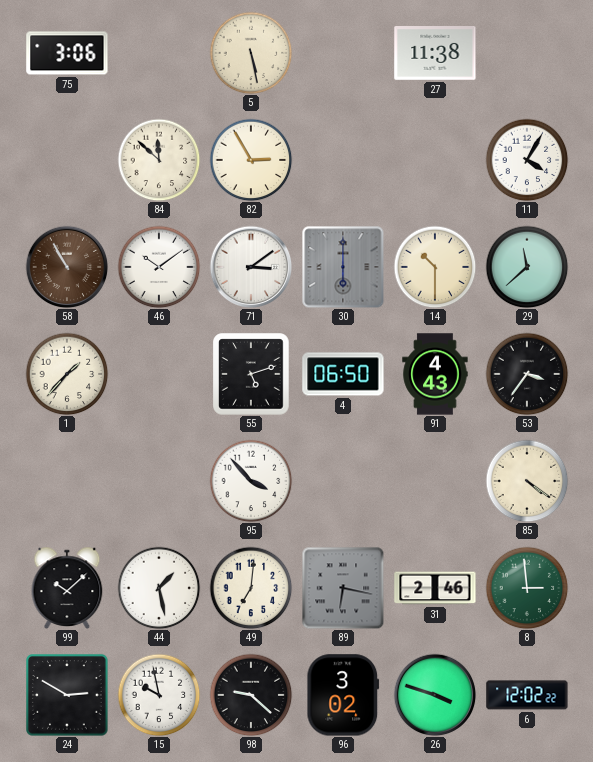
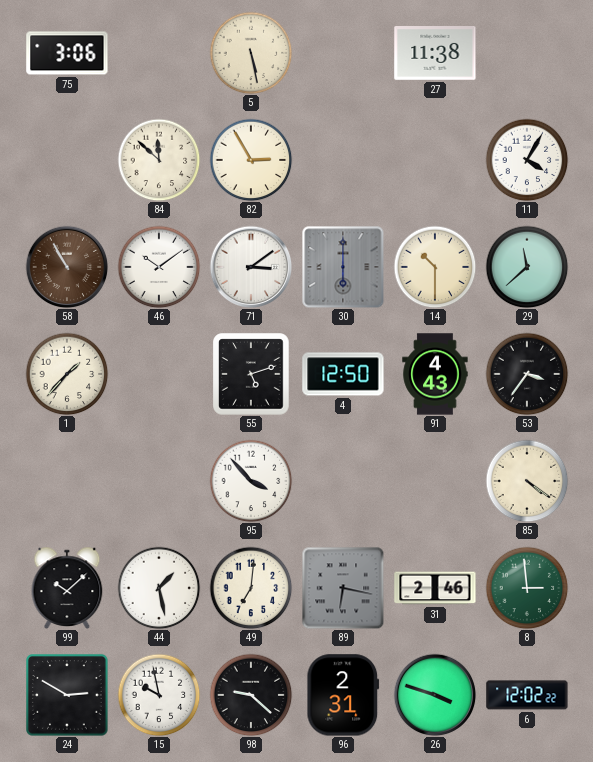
4: 06:50 -> 12:50
96: 3:02 -> 2:31
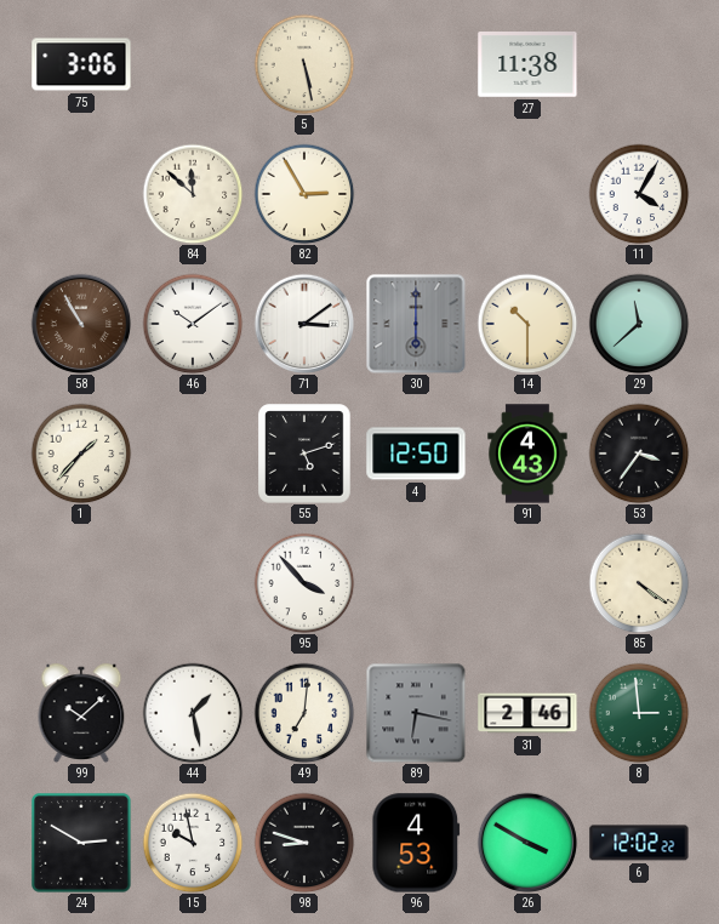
98: 9:22 -> 8:48
96: 2:31 -> 4:53
26: 3:48 -> 3:50
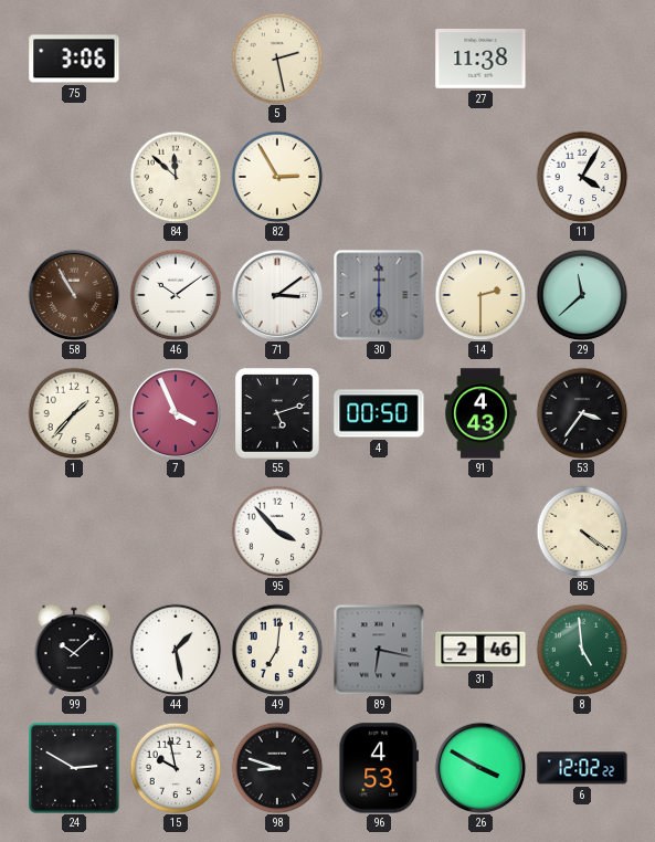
5: 5:28 -> 2:28
14: 10:30 -> 2:30
7: none -> 3:56
4: 12:50 -> 00:50
8: 2:59 -> 4:59
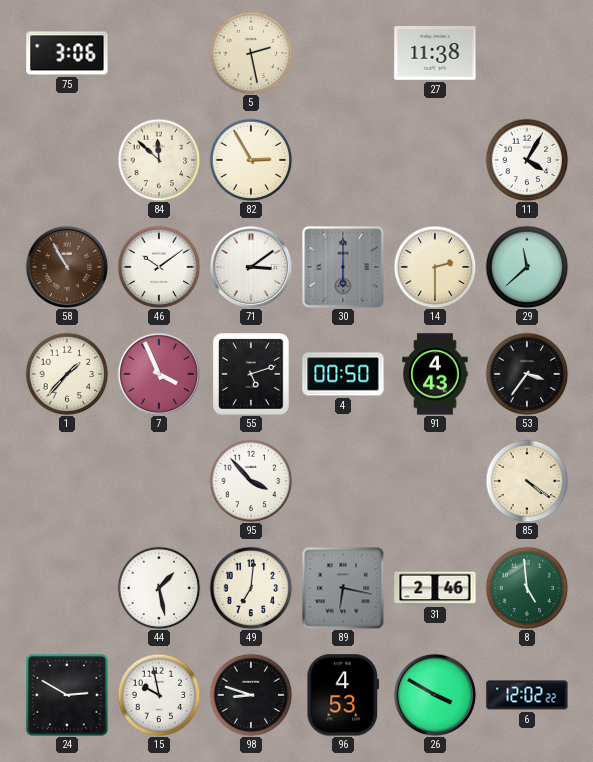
99: 10:08 -> none
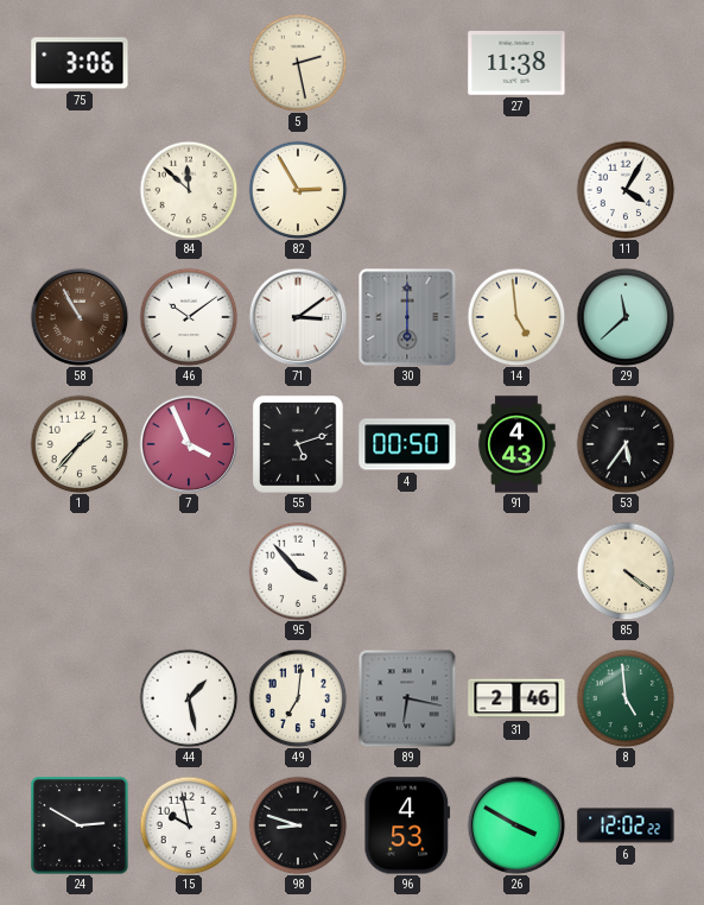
14: 2:30 -> 4:59
53: 3:36 -> 5:36
